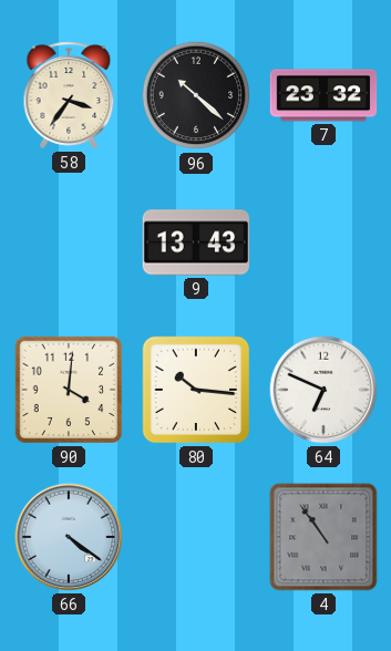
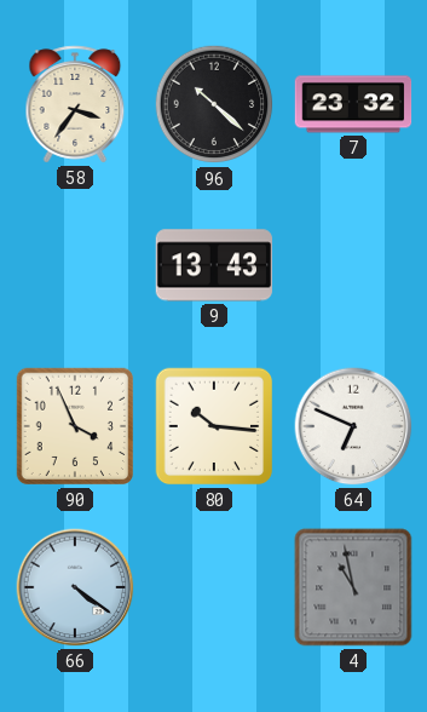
90: 4:01 -> 3:56
4: 10:54 -> 10:58
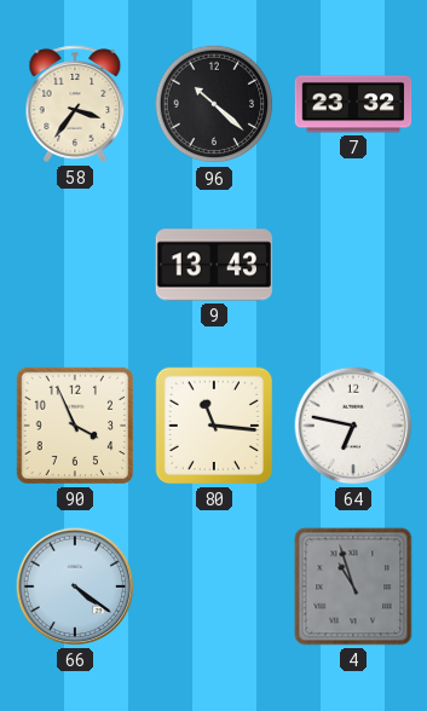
80: 10:16 -> 11:16
64: 6:49 -> 6:47
4: 10:58 -> 10:57
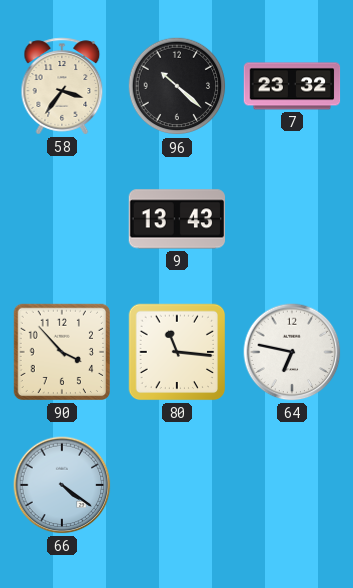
90: 3:56 -> 3:53
4: 10:57 -> none
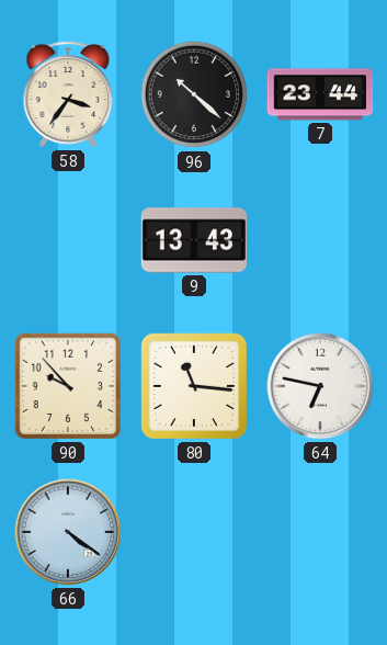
7: 23:32 -> 23:44
90: 3:53 -> 9:53
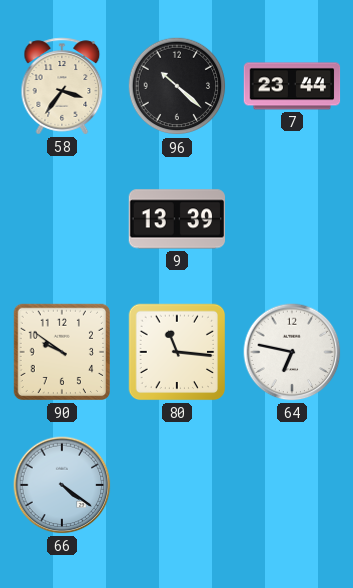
9: 13:43 -> 13:39
90: 9:53 -> 9:51
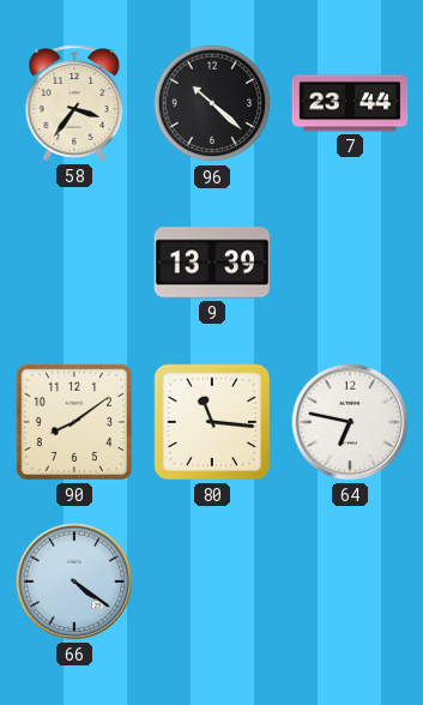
90: 9:51 -> 8:09
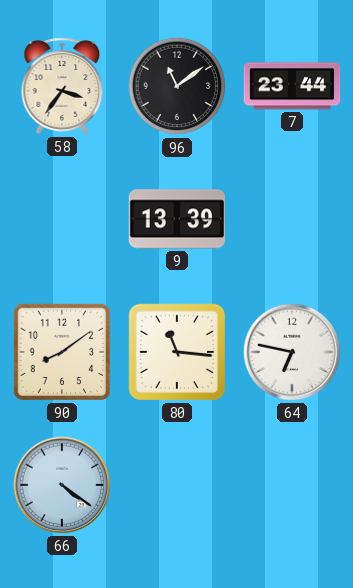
96: 10:22 -> 11:09
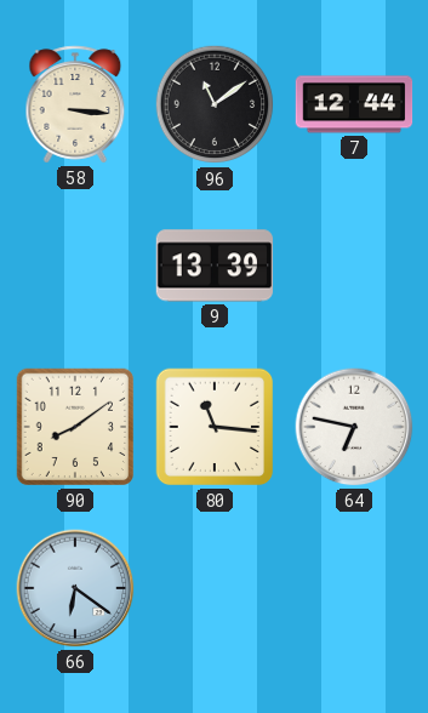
58: 3:36 -> 3:16
7: 23:44 -> 12:44
66: 4:21 -> 6:21
